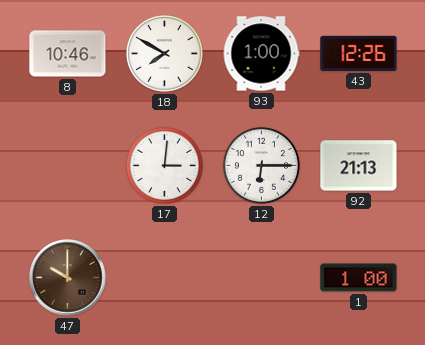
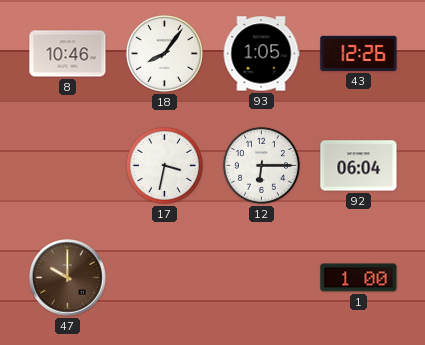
18: 7:50 -> 8:06
93: 1:00 -> 1:05
17: 3:01 -> 3:32
92: 21:13 -> 06:04
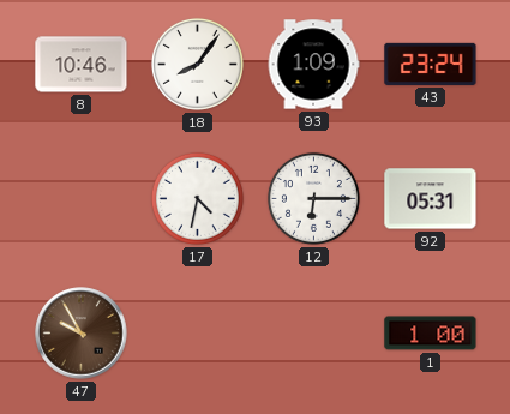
93: 1:05 -> 1:09
43: 12:26 -> 23:24
17: 3:32 -> 4:32
92: 06:04 -> 05:31
47: 10:00 -> 9:55
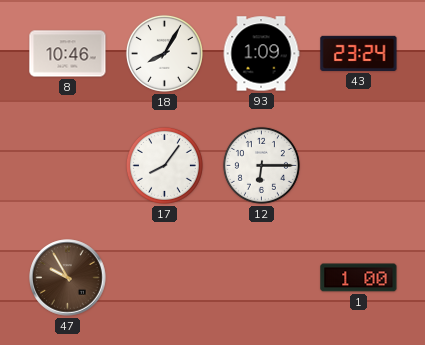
18: 8:06 -> 8:05
17: 4:32 -> 8:06
92: 05:31 -> none
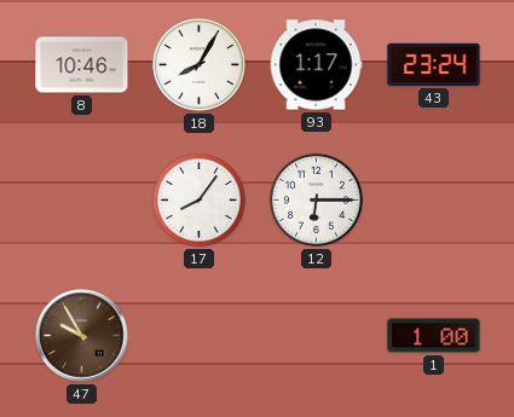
93: 1:09 -> 1:17
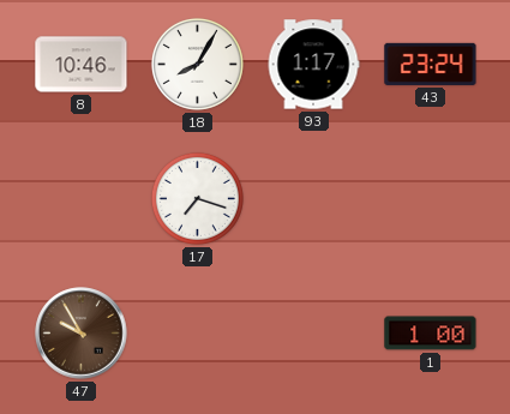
17: 8:06 -> 7:18
12: 6:15 -> none
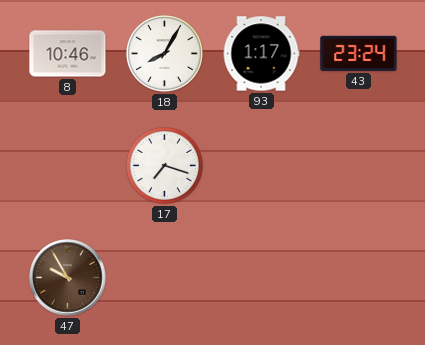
1: 1:00 -> none
